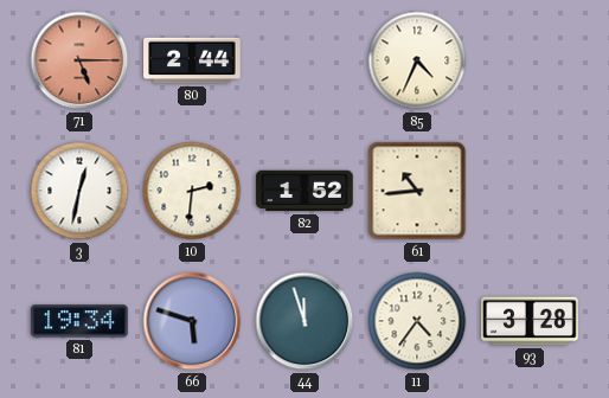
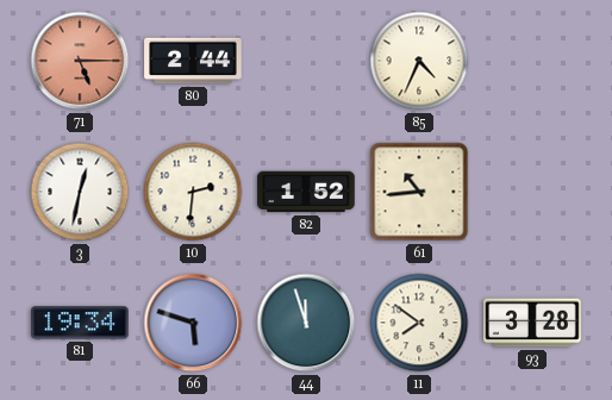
11: 4:36 -> 7:51
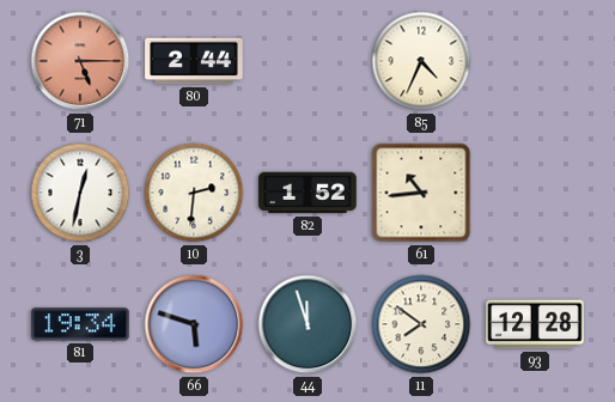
93: 3:28 -> 12:28
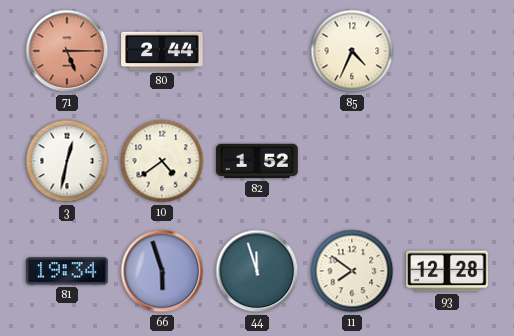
10: 2:31 -> 4:39
61: 10:44 -> none
66: 5:48 -> 5:57
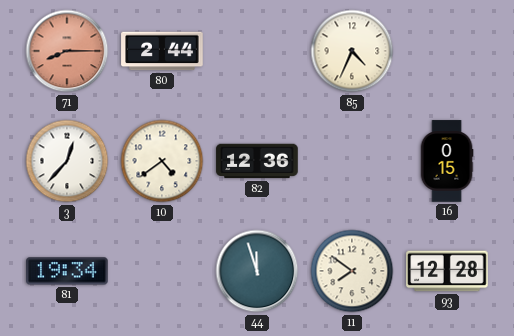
71: 5:15 -> 8:15
3: 12:32 -> 12:37
82: 1:52 -> 12:36
16: none -> 0:15
66: 5:57 -> none
